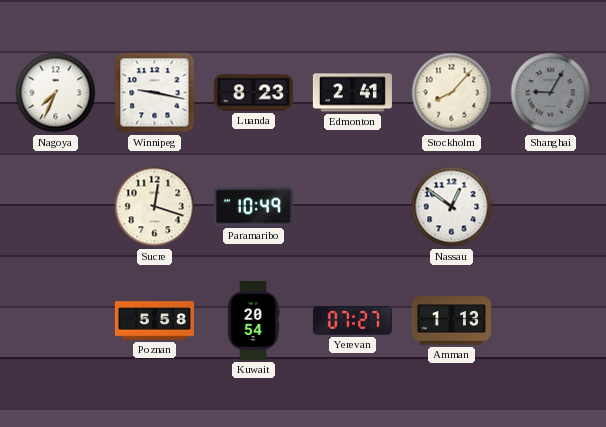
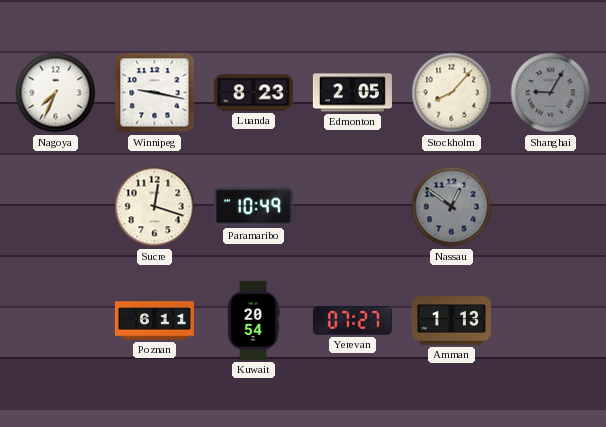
Edmonton: 2:41 -> 2:05
Nassau dial: white -> grey
Poznan: 5:58 -> 6:11
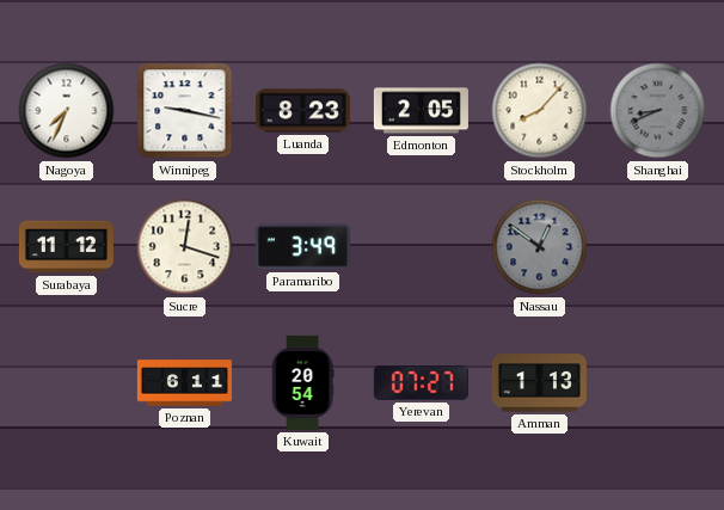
Shanghai: 9:05 -> 8:41
Surabaya: none -> 11:12
Paramaribo: 10:49 -> 3:49
